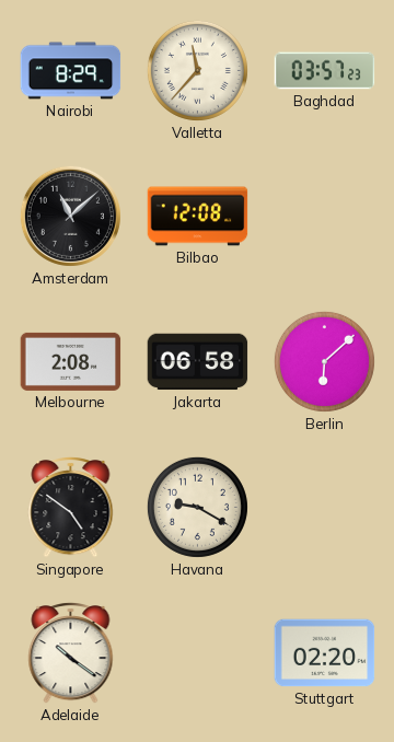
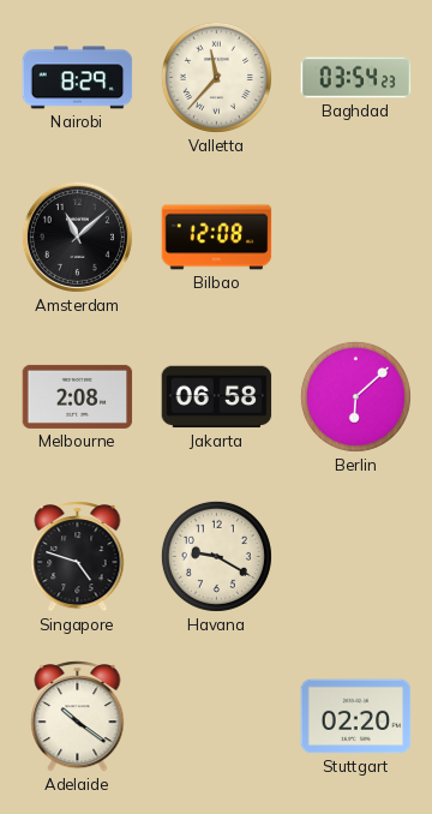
Baghdad: 03:57 -> 03:54
Singapore: 4:51 -> 4:48
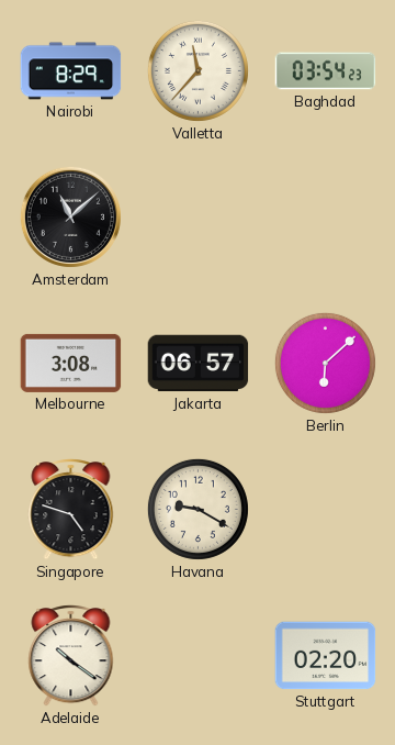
Bilbao: 12:08 -> none
Melbourne: 2:08 -> 3:08
Jakarta: 06:58 -> 06:57
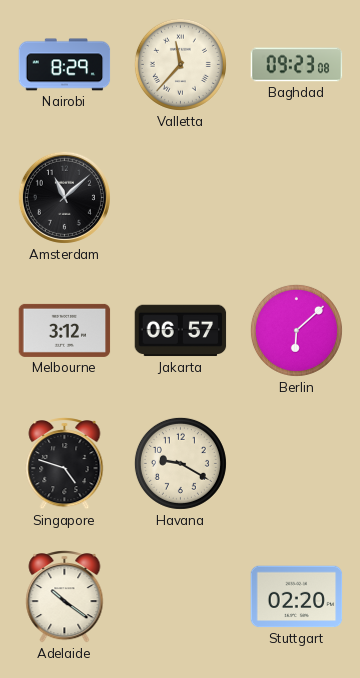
Baghdad: 03:54 -> 09:23
Melbourne: 3:08 -> 3:12
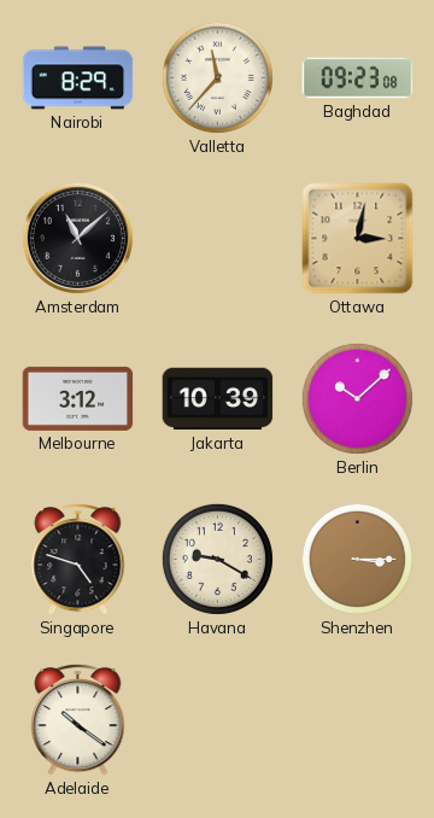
Ottawa: none -> 3:02
Jakarta: 06:57 -> 10:39
Berlin: 6:08 -> 10:08
Shenzhen: none -> 3:15
Stuttgart: 02:20 -> none
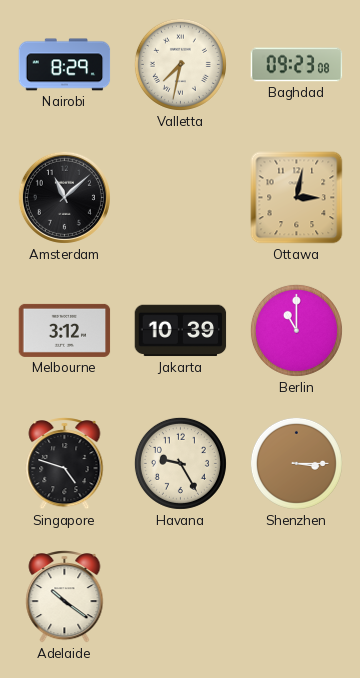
Valletta: 11:37 -> 7:32
Berlin: 10:08 -> 11:00
Havana: 9:20 -> 9:25
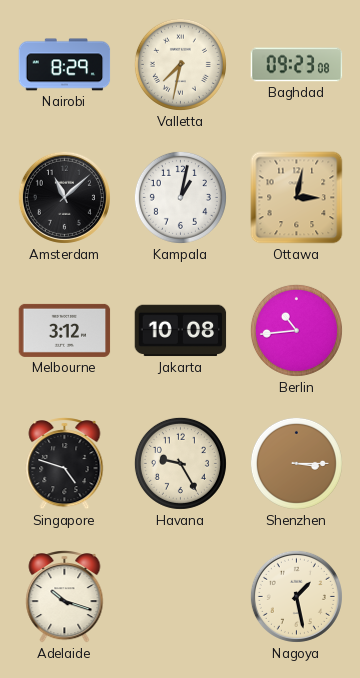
Kampala: none -> 1:02
Jakarta: 10:39 -> 10:08
Berlin: 11:00 -> 10:44
Adelaide: 10:21 -> 10:18
Nagoya: none -> 1:28
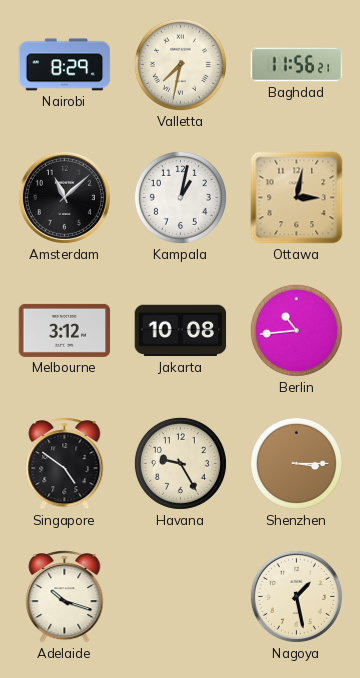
Baghdad: 09:23 -> 11:56
Singapore: 4:48 -> 4:51
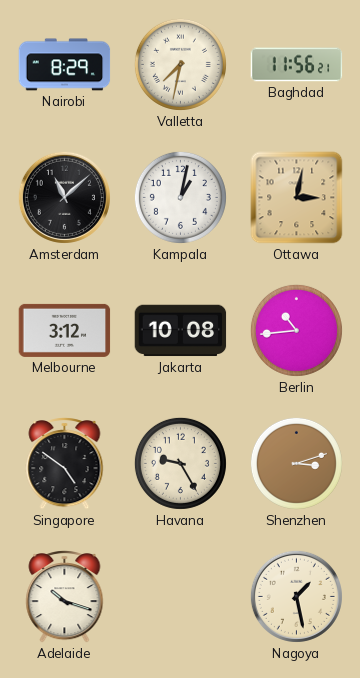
Shenzhen: 3:15 -> 3:12
